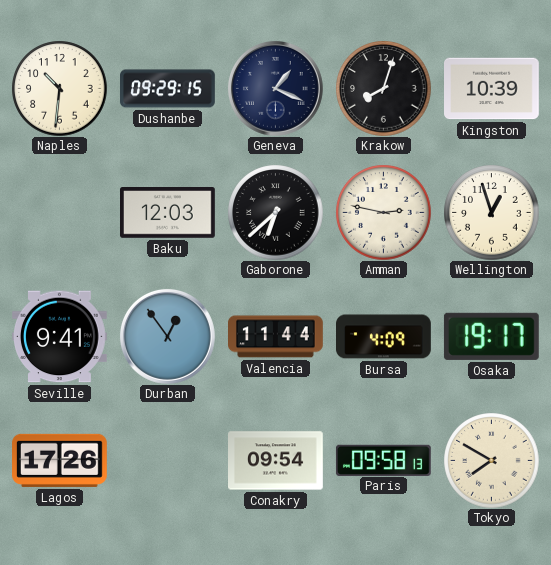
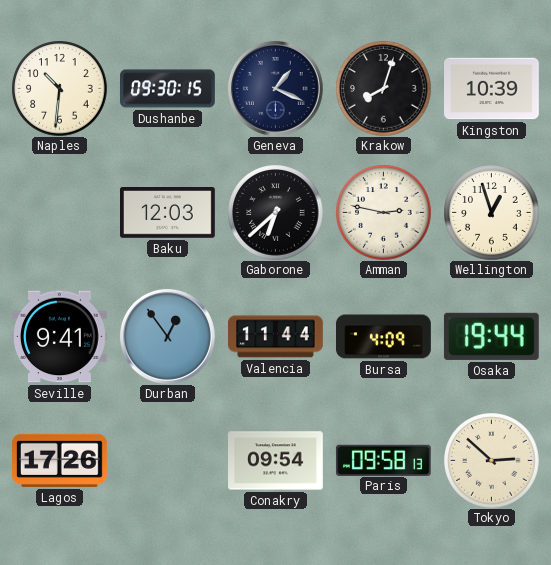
Dushanbe: 09:29 -> 09:30
Osaka: 19:17 -> 19:44
Tokyo: 7:50 -> 2:52
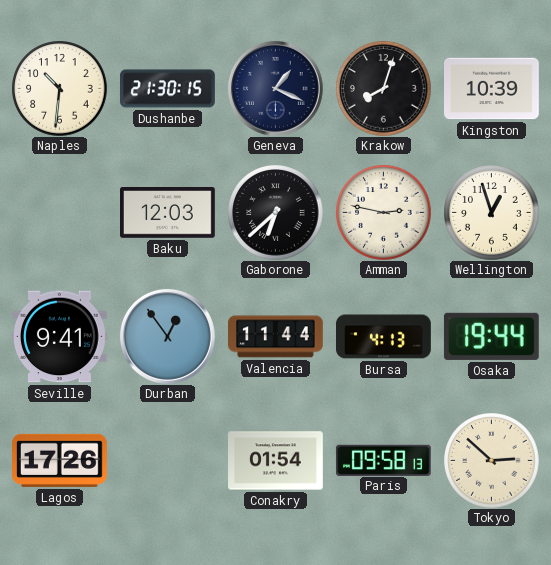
Dushanbe: 09:30 -> 21:30
Bursa: 4:09 -> 4:13
Conakry: 09:54 -> 01:54
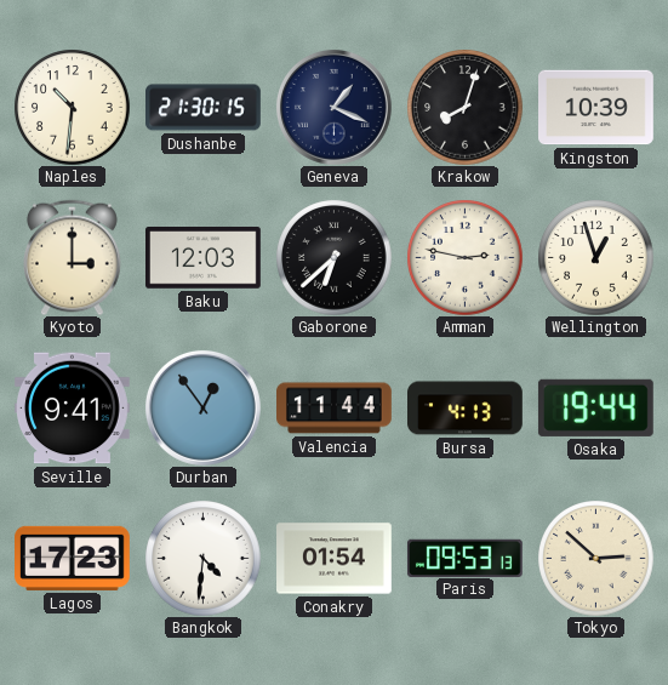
Kyoto: none -> 3:00
Lagos: 17:26 -> 17:23
Bangkok: none -> 4:31
Paris: 09:58 -> 09:53
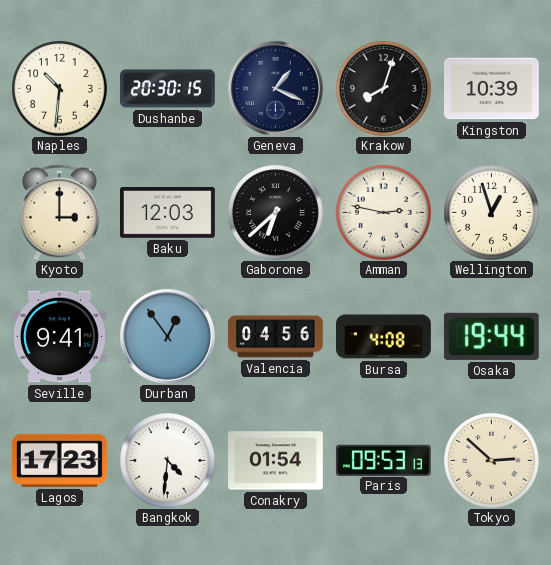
Dushanbe: 21:30 -> 20:30
Valencia: 11:44 -> 04:56
Bursa: 4:13 -> 4:08
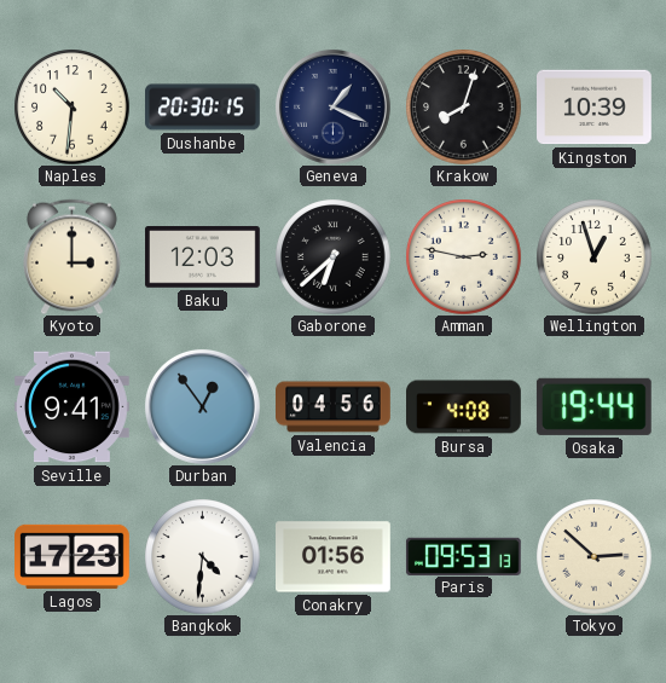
Conakry: 01:54 -> 01:56
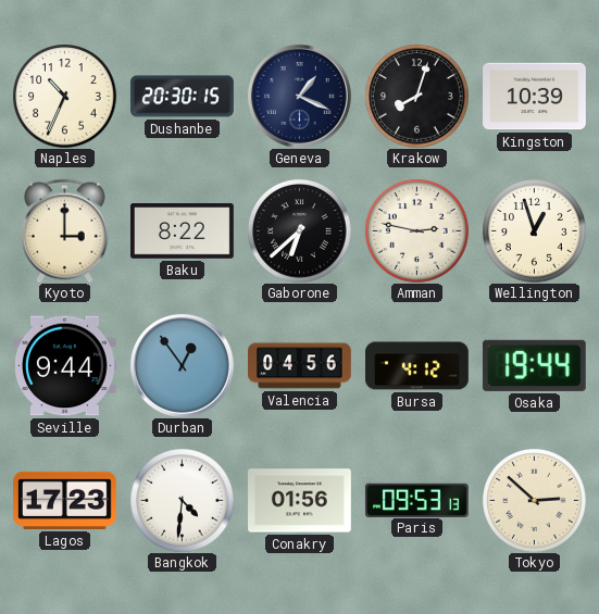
Naples: 10:31 -> 10:34
Baku: 12:03 -> 8:22
Seville: 9:41 -> 9:44
Bursa: 4:08 -> 4:12
